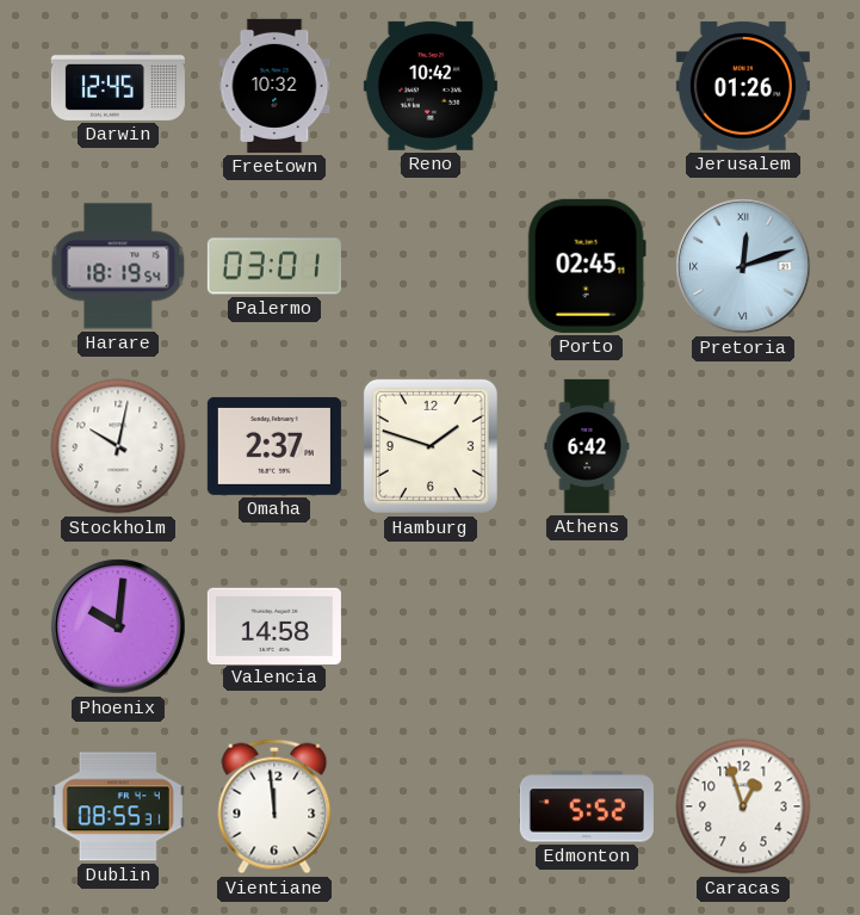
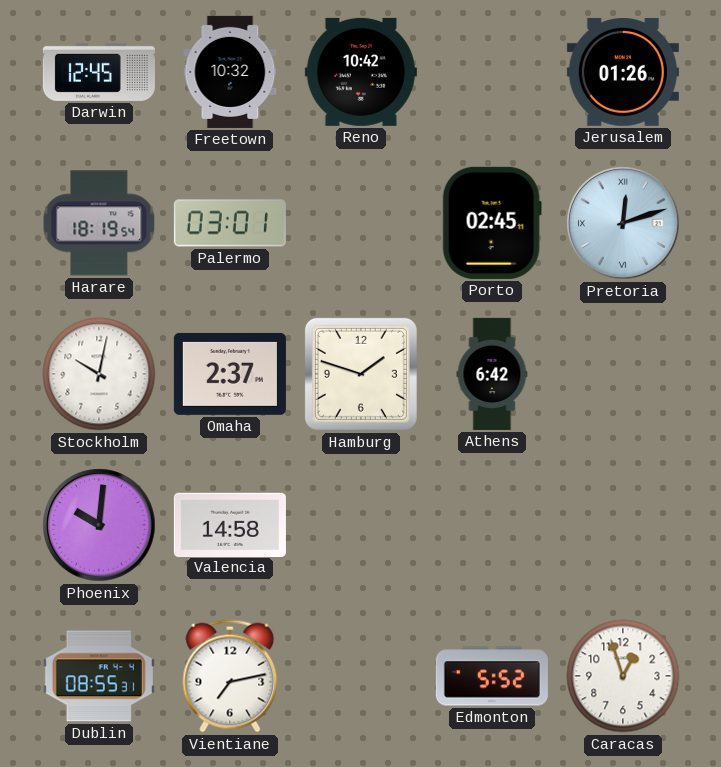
Vientiane: 11:59 -> 7:13
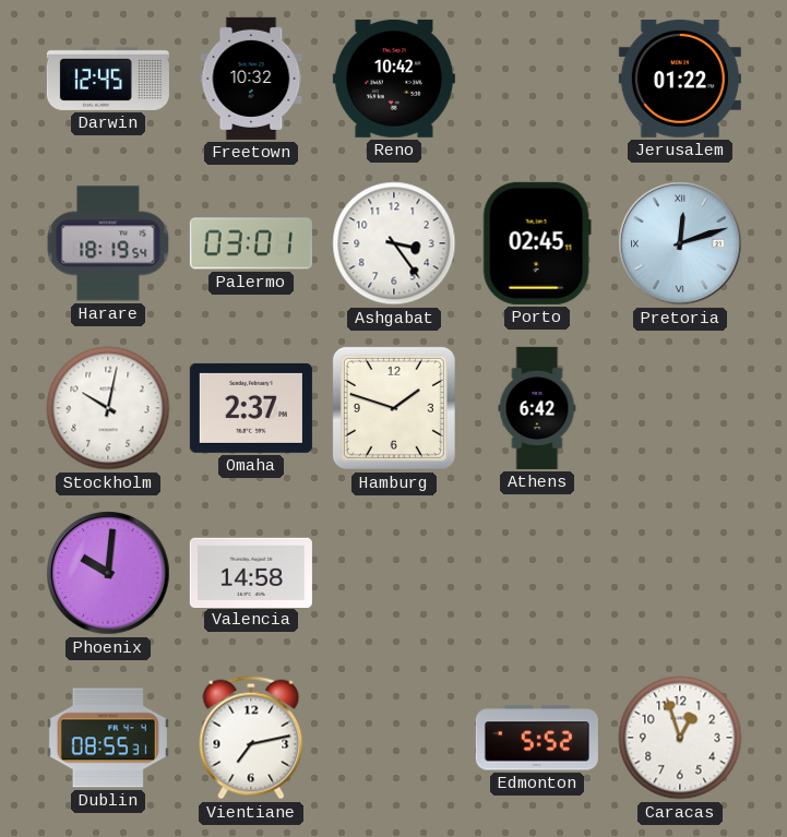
Jerusalem: 01:26 -> 01:22
Ashgabat: none -> 3:24
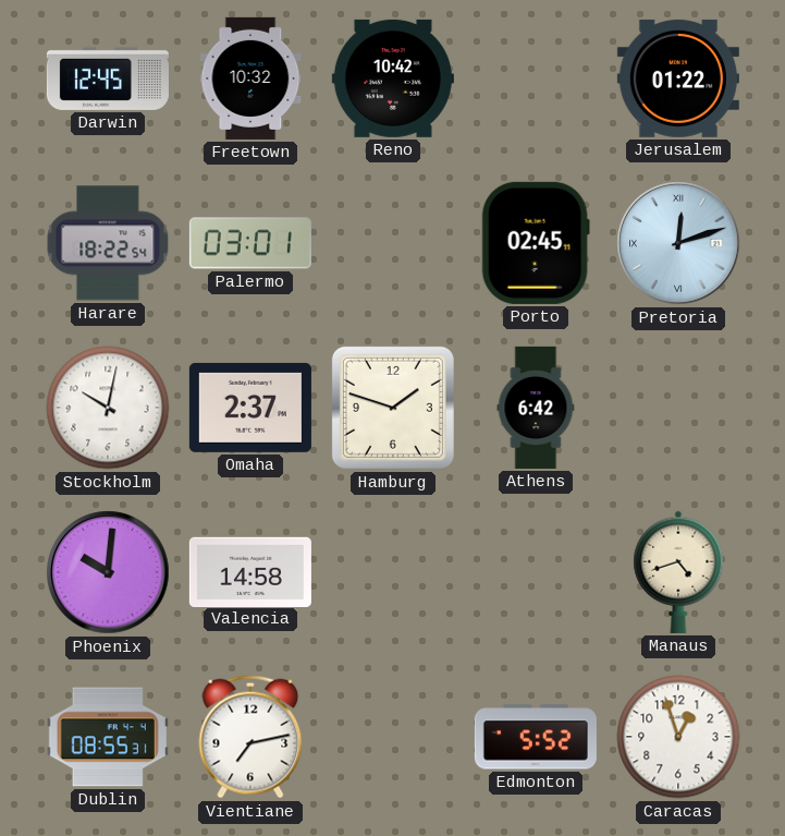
Harare: 18:19 -> 18:22
Ashgabat: 3:24 -> none
Manaus: none -> 4:42
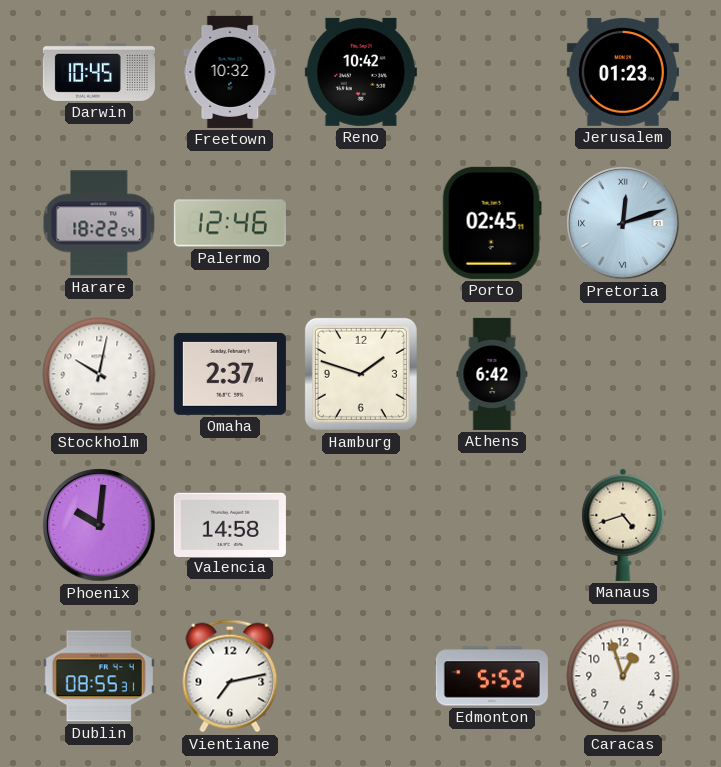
Darwin: 12:45 -> 10:45
Jerusalem: 01:22 -> 01:23
Palermo: 03:01 -> 12:46
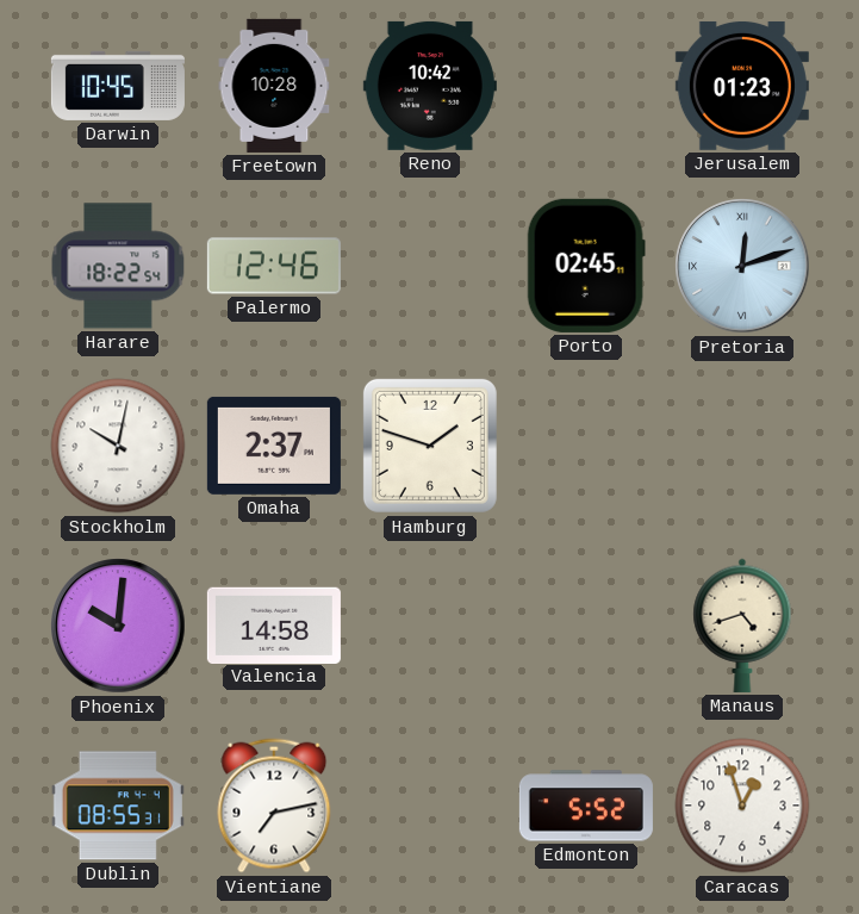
Freetown: 10:32 -> 10:28
Athens: 6:42 -> none
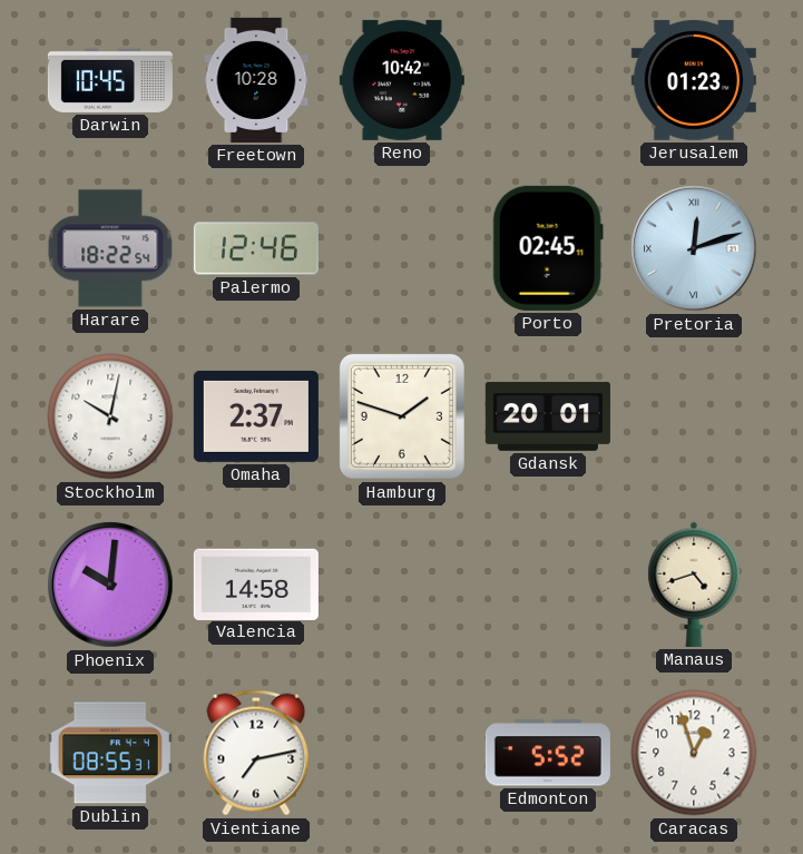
Gdansk: none -> 20:01
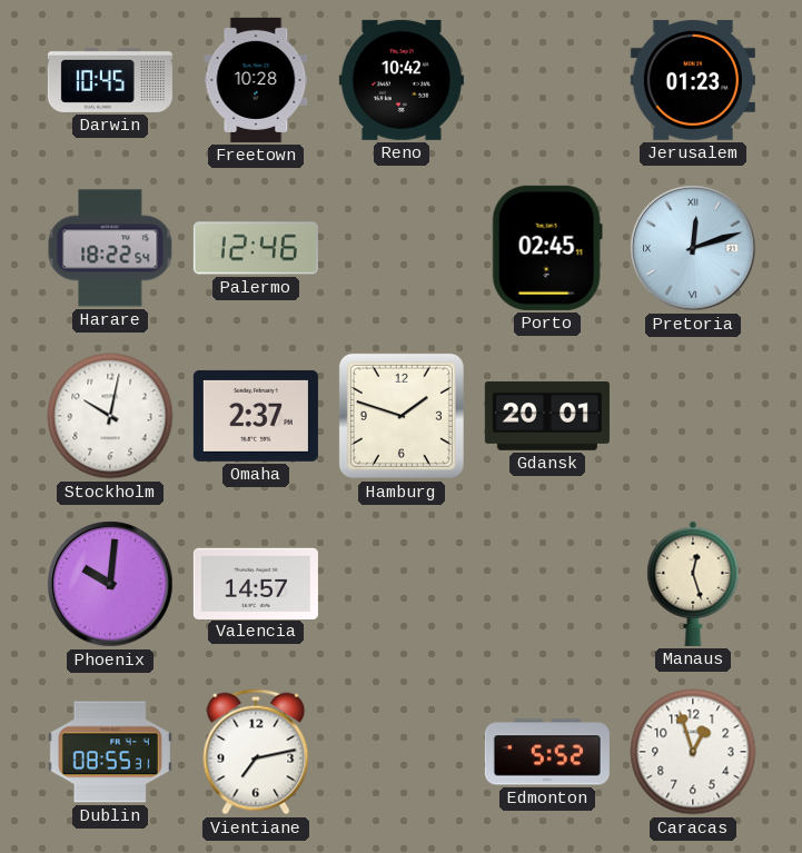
Valencia: 14:58 -> 14:57
Manaus: 4:42 -> 12:27
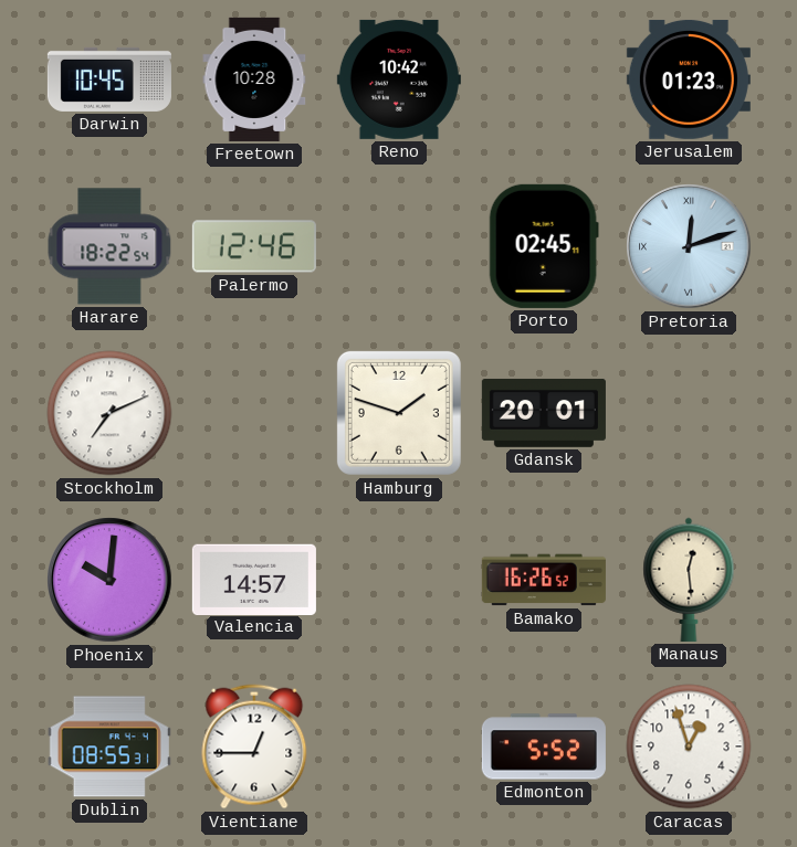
Stockholm: 10:02 -> 7:11
Omaha: 2:37 -> none
Bamako: none -> 16:26
Manaus: 12:27 -> 12:29
Vientiane: 7:13 -> 12:45
